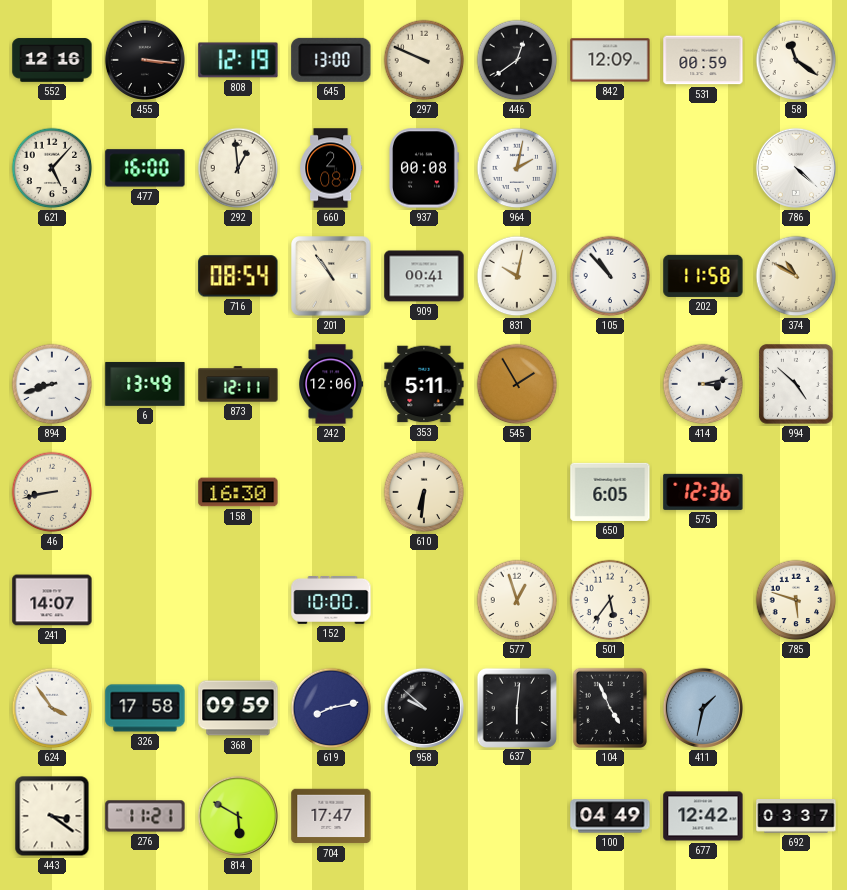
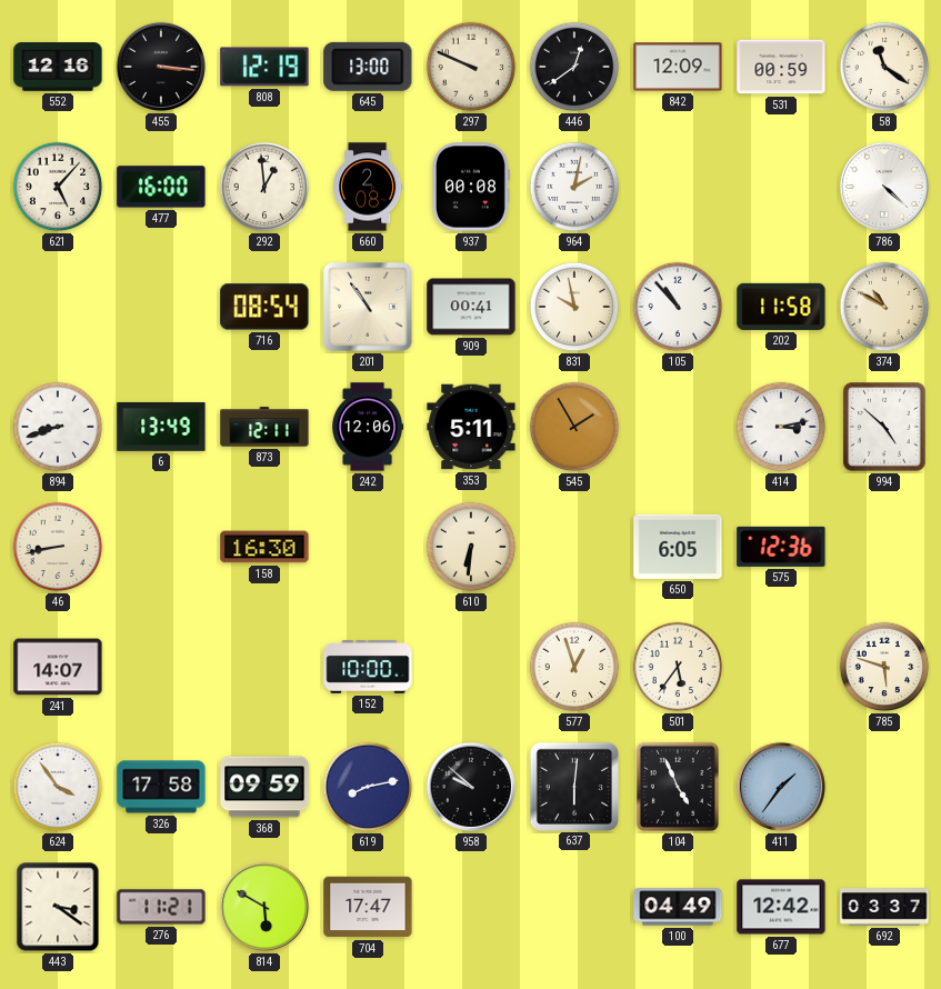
831: 10:02 -> 9:58
411: 1:32 -> 1:36
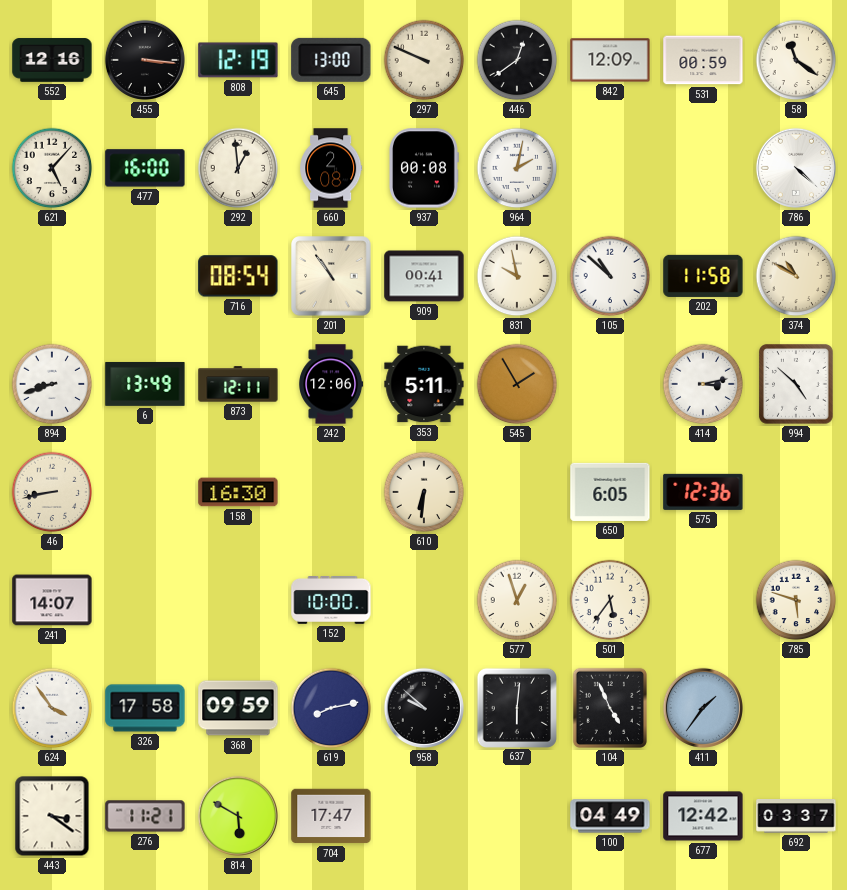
105: 10:53 -> 10:52
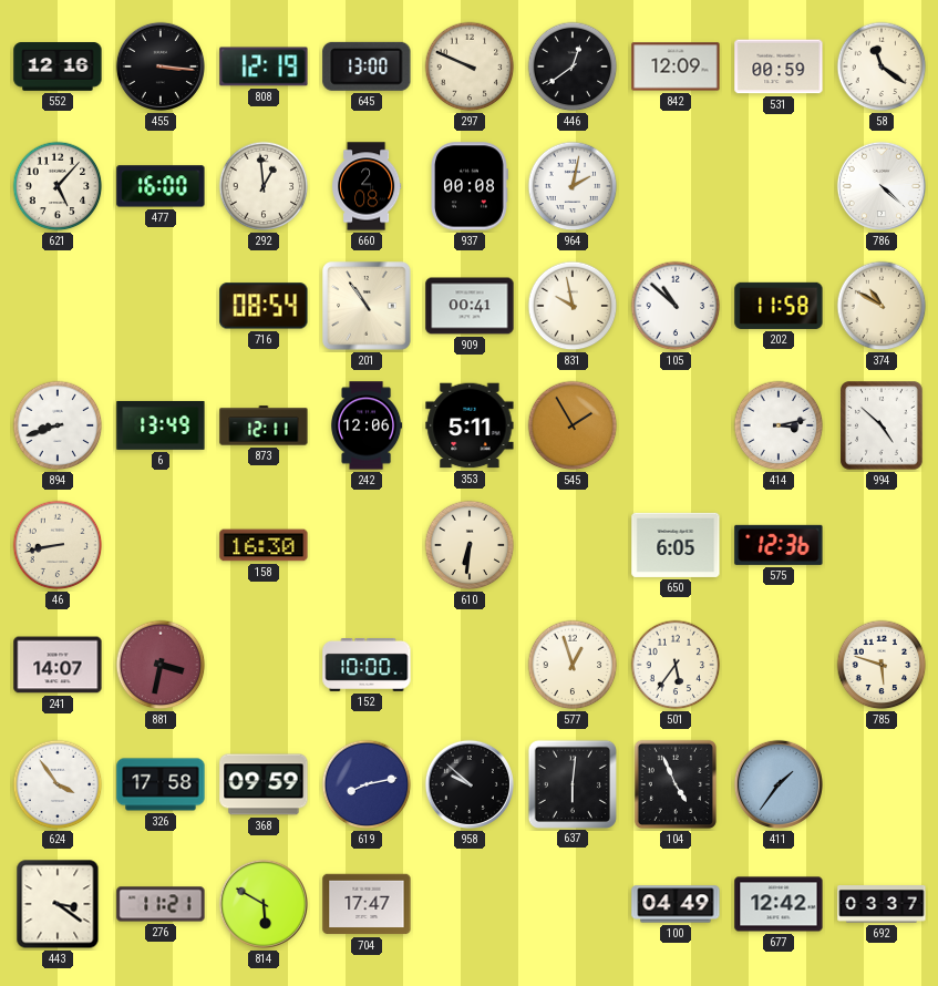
881: none -> 3:32
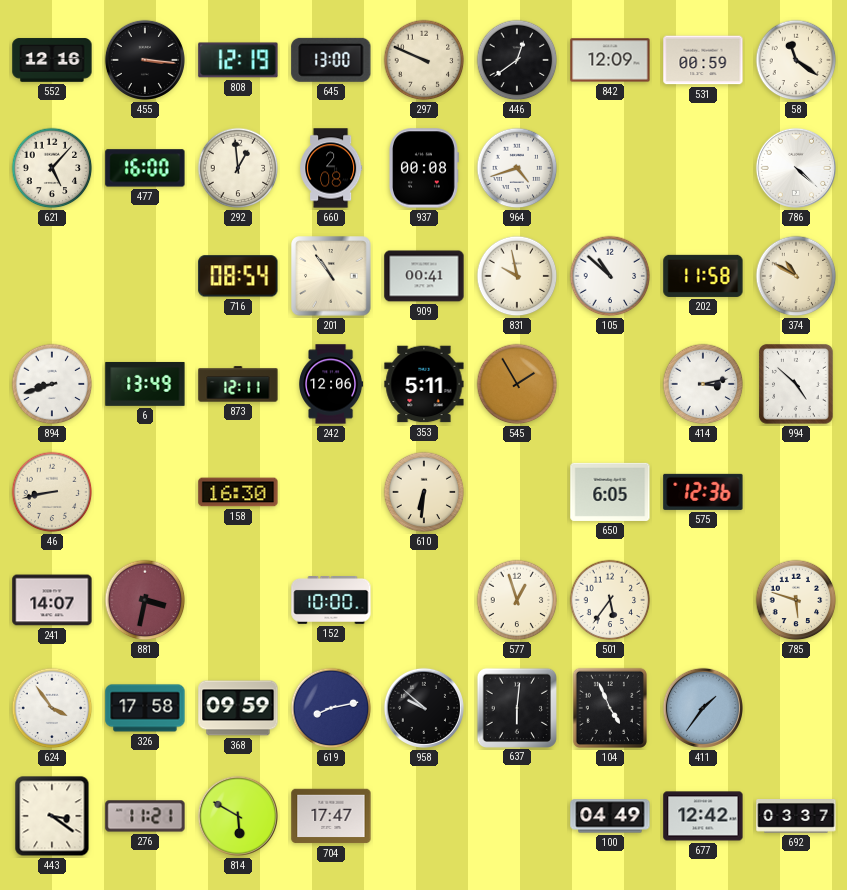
964: 2:02 -> 4:42
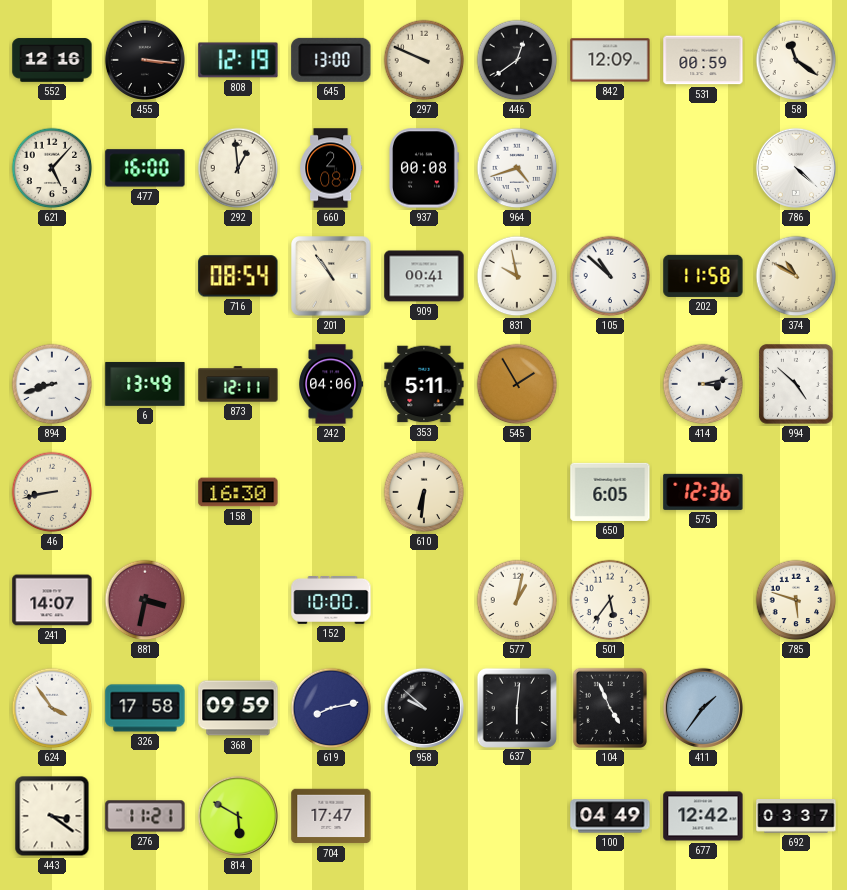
242: 12:06 -> 04:06
577: 12:57 -> 1:02
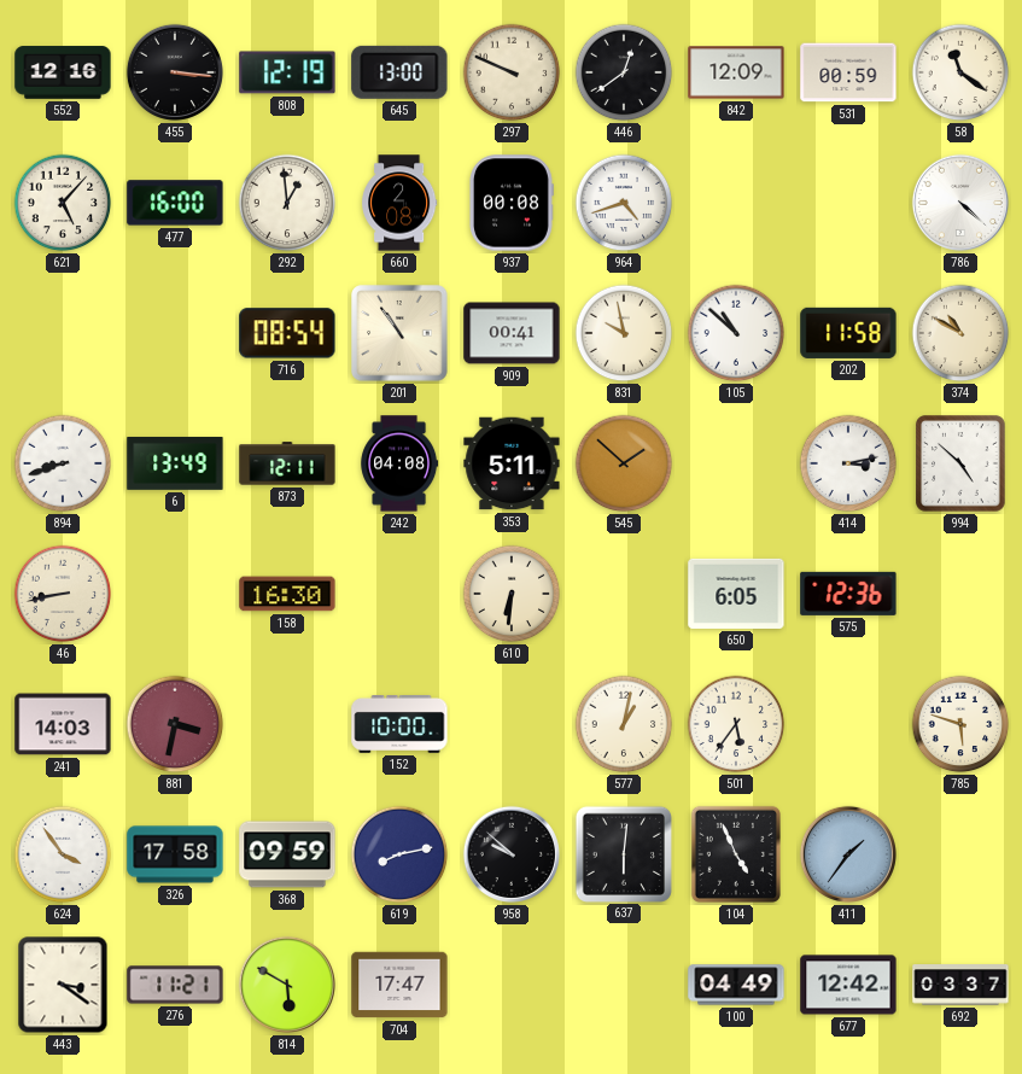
242: 04:06 -> 04:08
545: 1:55 -> 1:52
241: 14:07 -> 14:03
